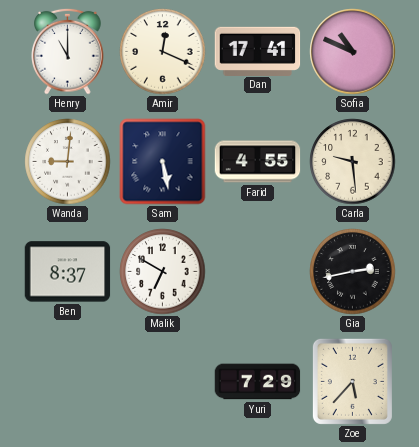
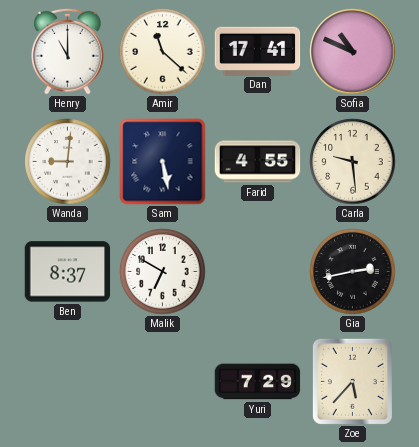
Amir: 12:19 -> 11:22
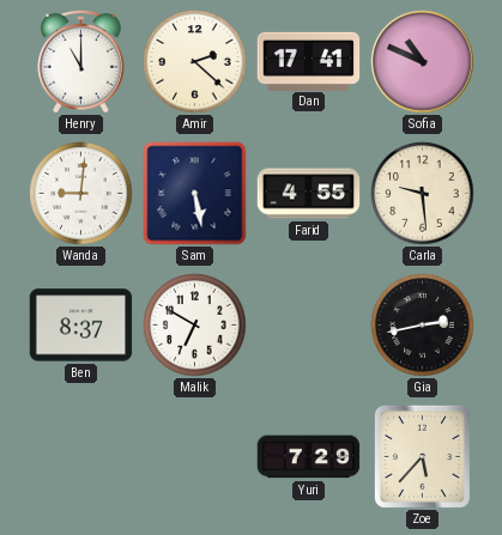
Amir: 11:22 -> 2:22
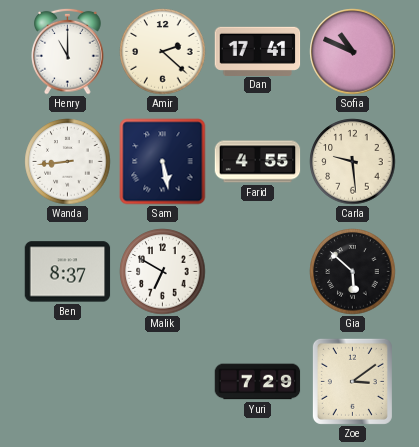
Wanda: 9:01 -> 8:44
Gia: 2:43 -> 5:52
Zoe: 5:37 -> 3:09
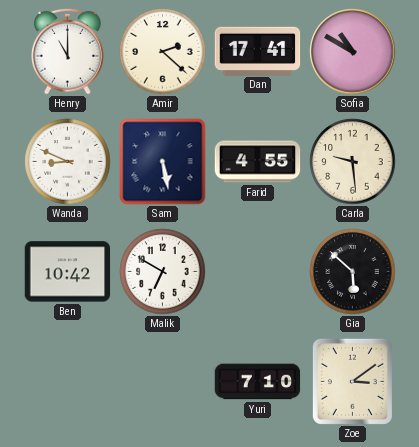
Sofia: 10:49 -> 10:50
Wanda: 8:44 -> 8:49
Ben: 8:37 -> 10:42
Yuri: 7:29 -> 7:10
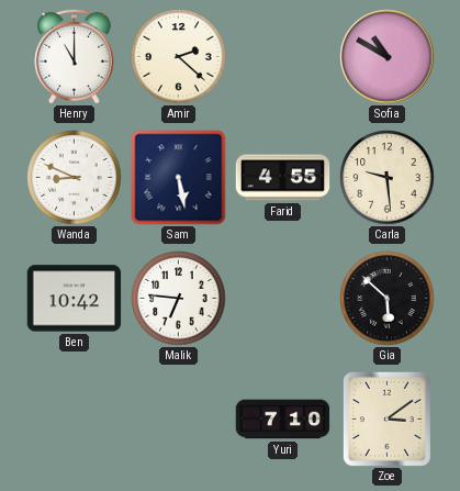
Dan: 17:41 -> none
Malik: 6:50 -> 6:46
